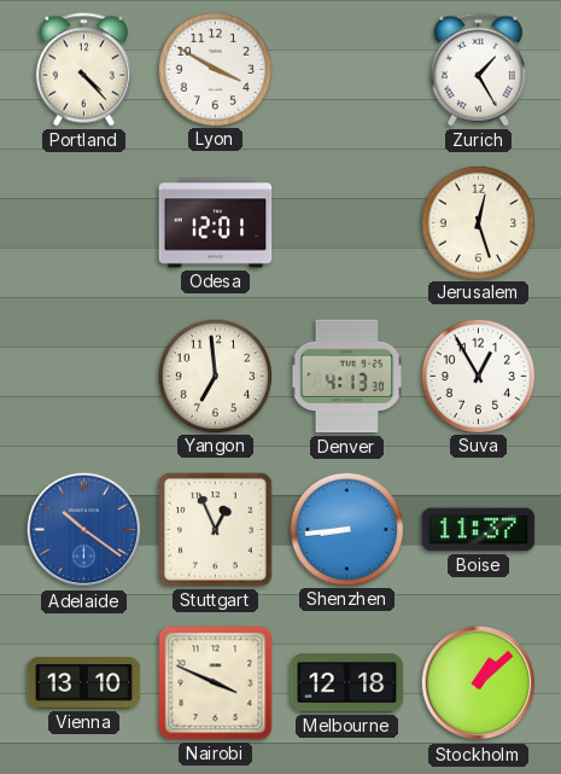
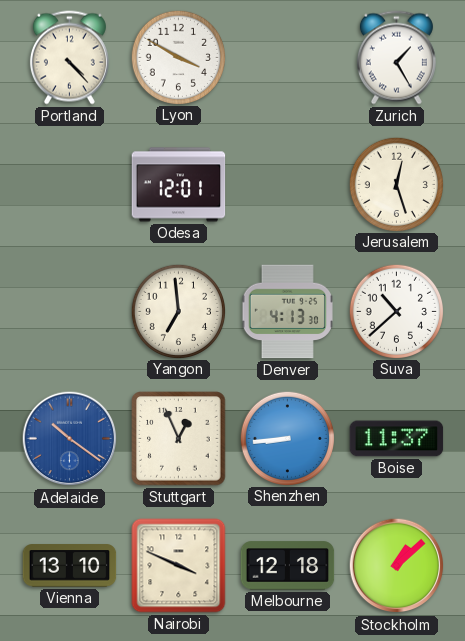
Suva: 12:55 -> 10:38
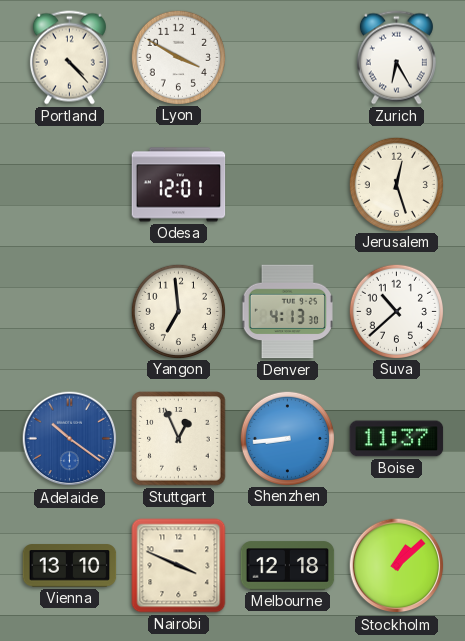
Zurich: 1:25 -> 6:25
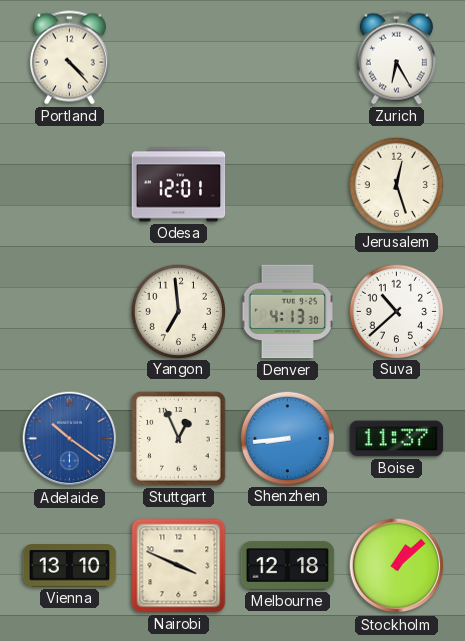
Lyon: 3:50 -> none
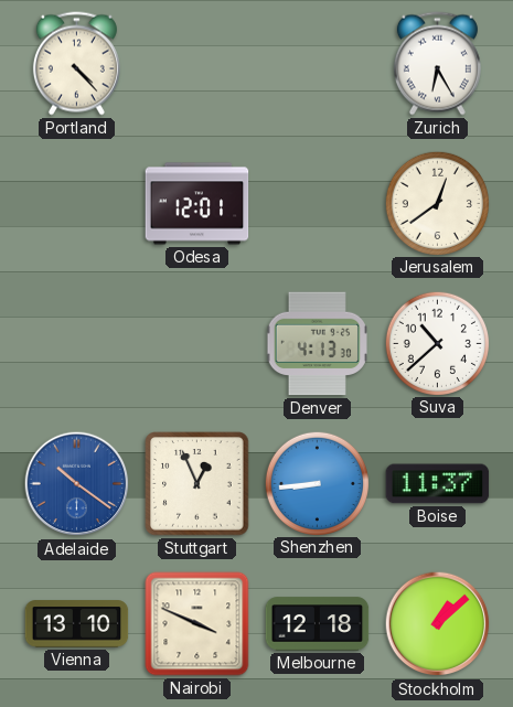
Jerusalem: 12:27 -> 12:39
Yangon: 6:59 -> none
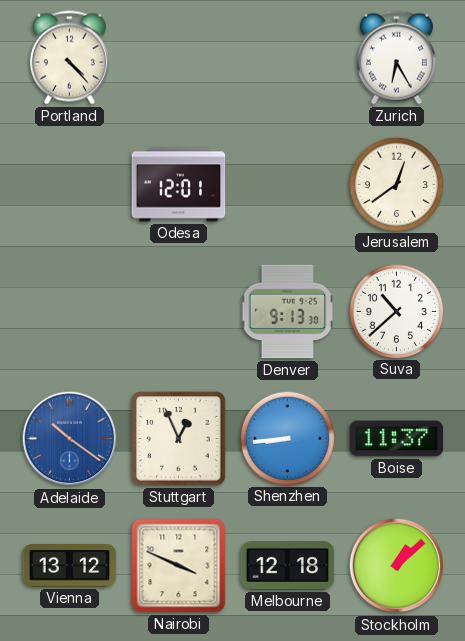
Denver: 4:13 -> 9:13
Vienna: 13:10 -> 13:12
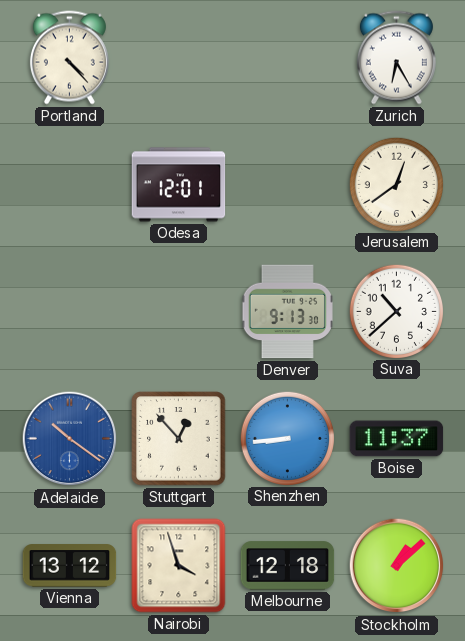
Stuttgart: 12:56 -> 12:53
Nairobi: 3:49 -> 3:57
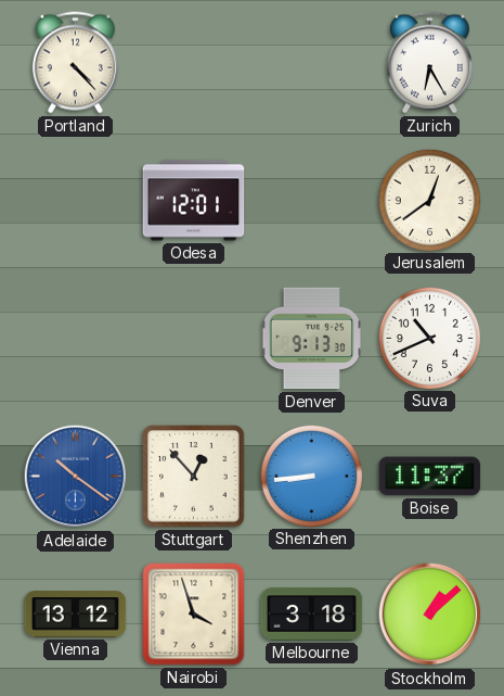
Suva: 10:38 -> 10:41
Melbourne: 12:18 -> 3:18
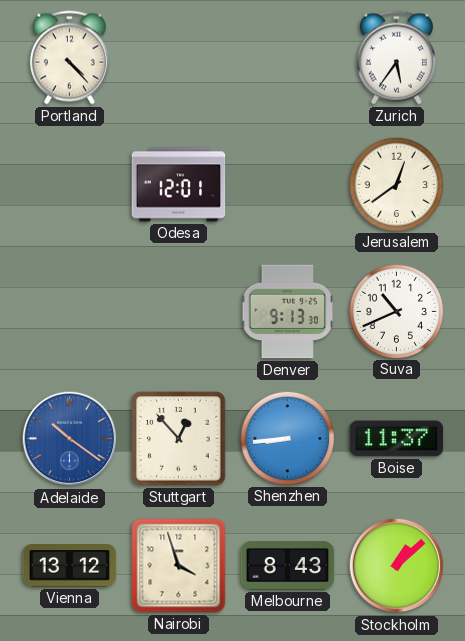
Zurich: 6:25 -> 5:36
Melbourne: 3:18 -> 8:43
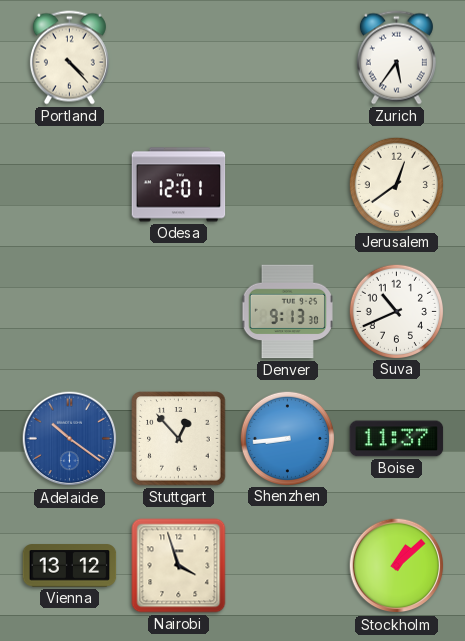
Melbourne: 8:43 -> none
